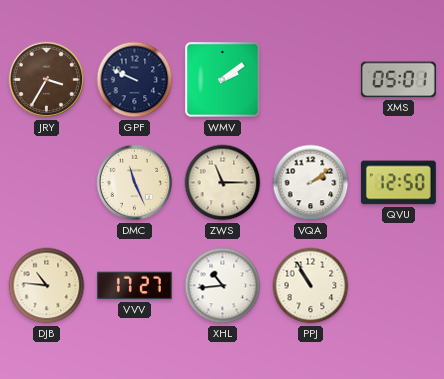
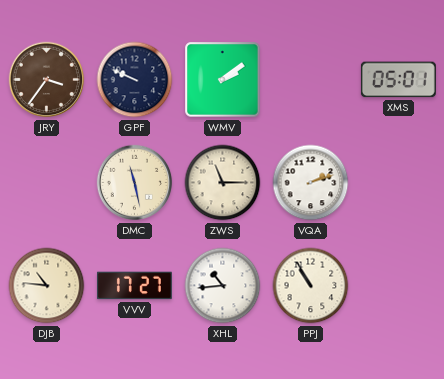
JRY: 3:35 -> 3:36
DMC: 11:26 -> 11:28
VQA: 2:09 -> 2:12
QVU: 12:50 -> none
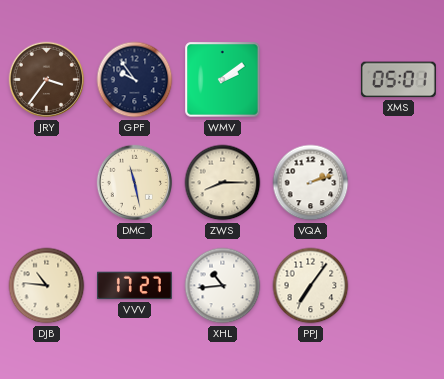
GPF: 9:49 -> 9:54
ZWS: 11:15 -> 8:15
PPJ: 10:55 -> 7:06
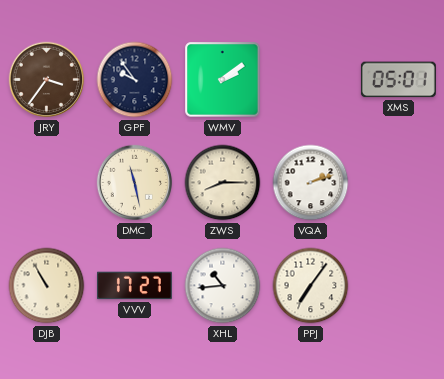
DJB: 10:46 -> 10:55
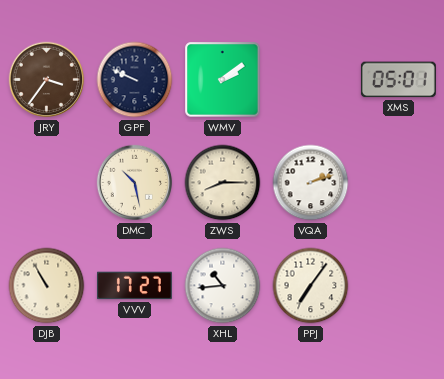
GPF: 9:54 -> 9:49
DMC: 11:28 -> 10:28
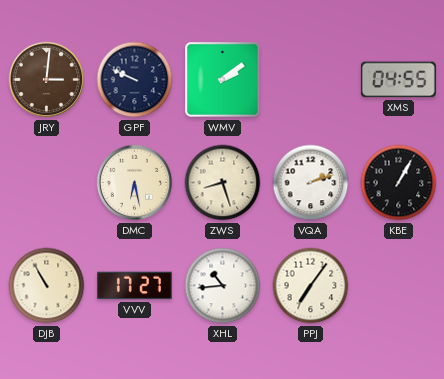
JRY: 3:36 -> 3:01
XMS: 05:01 -> 04:55
DMC: 10:28 -> 6:28
ZWS: 8:15 -> 8:27
KBE: none -> 1:05
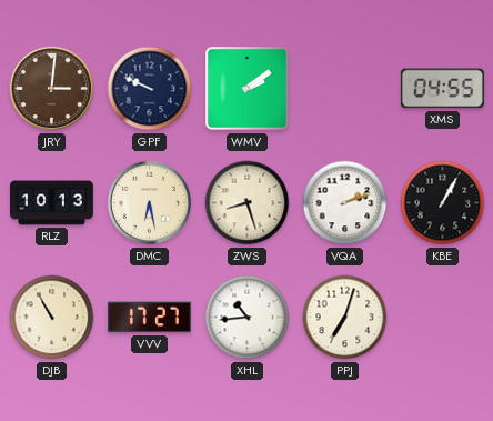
RLZ: none -> 10:13
PPJ: 7:06 -> 7:03
